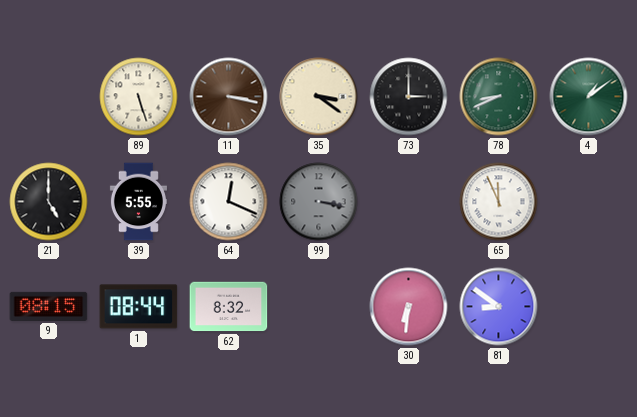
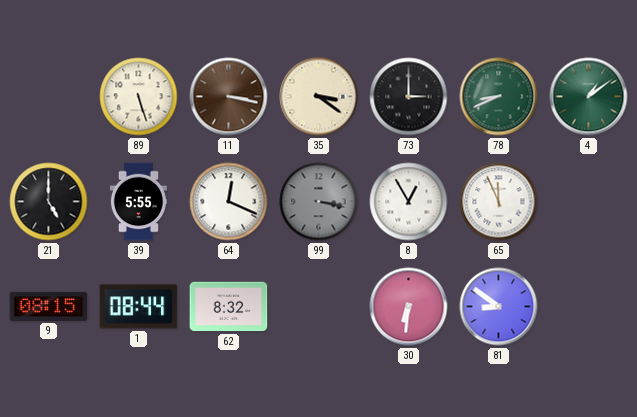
8: none -> 12:55
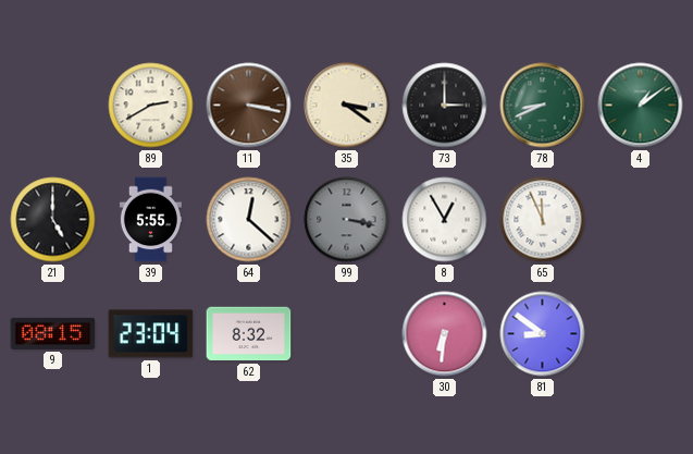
89: 5:27 -> 2:40
64: 12:19 -> 12:22
1: 08:44 -> 23:04
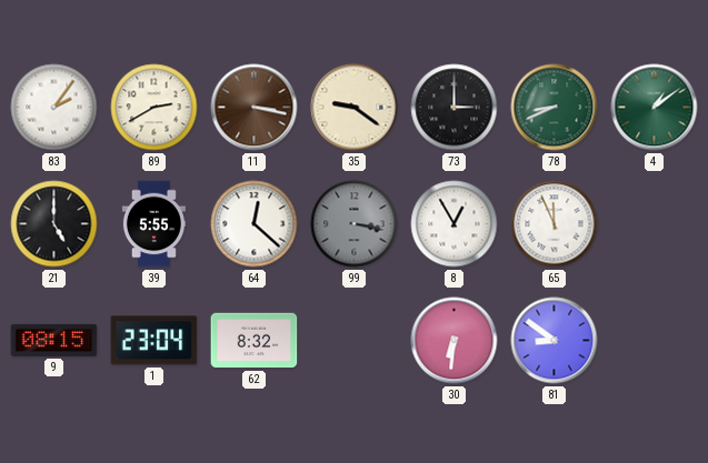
83: none -> 2:06
35: 3:21 -> 9:21
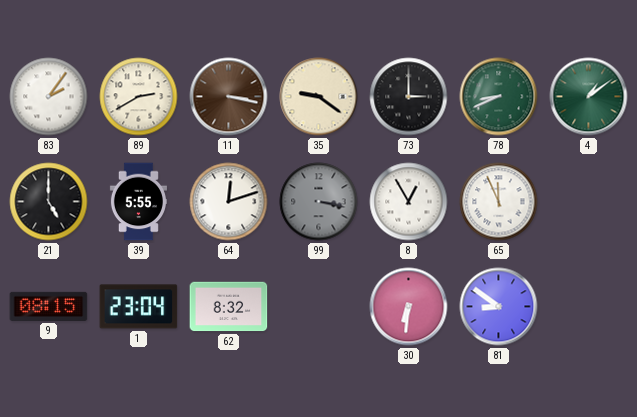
64: 12:22 -> 12:12
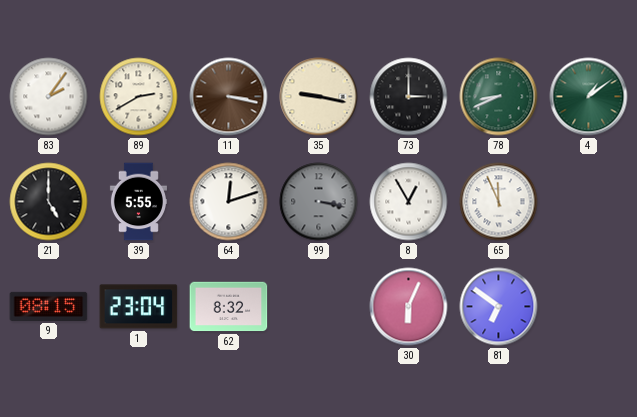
35: 9:21 -> 9:17
30: 6:31 -> 6:04
81: 8:51 -> 6:51
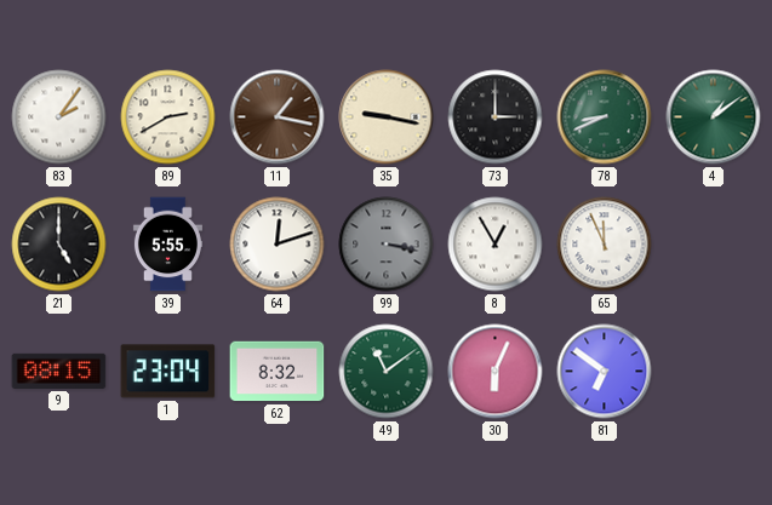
11: 3:17 -> 1:17
49: none -> 11:09
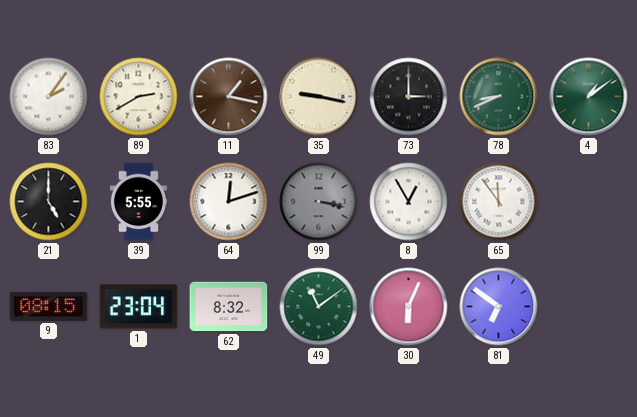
65: 11:56 -> 11:54
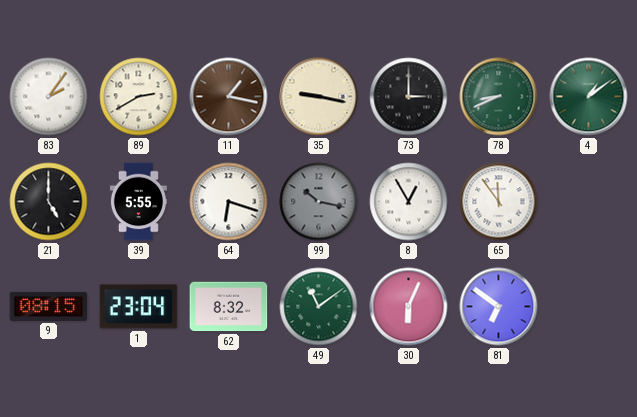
64: 12:12 -> 6:18
99: 3:17 -> 10:17
